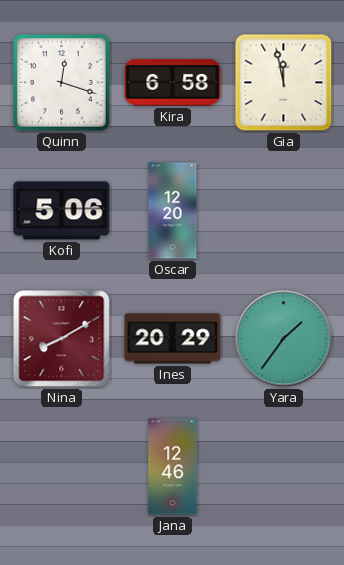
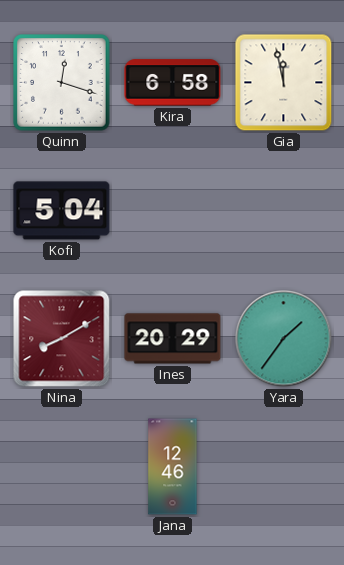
Kofi: 5:06 -> 5:04
Oscar: 12:20 -> none
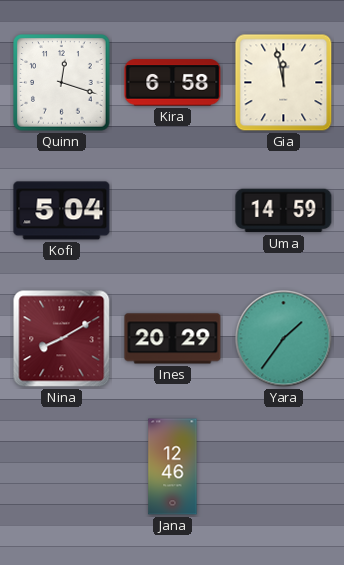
Uma: none -> 14:59
